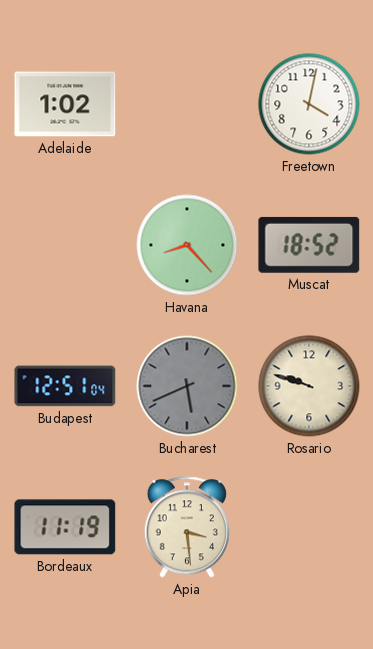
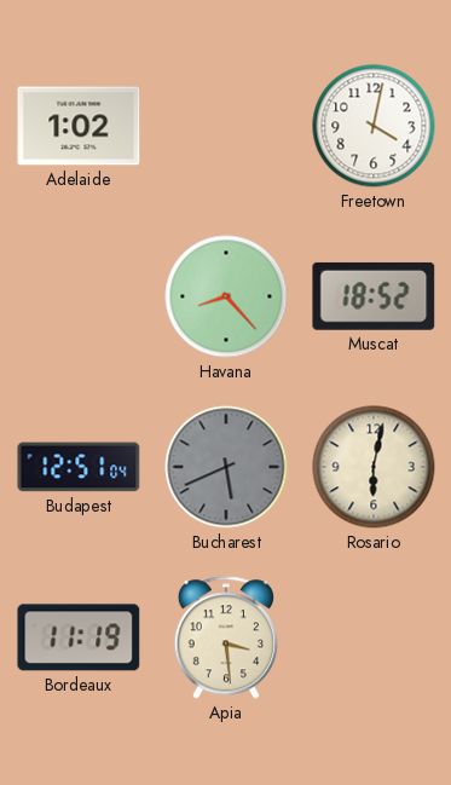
Rosario: 9:48 -> 6:02
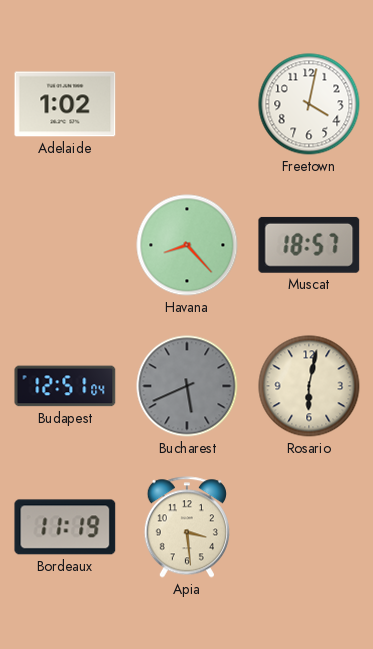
Muscat: 18:52 -> 18:57
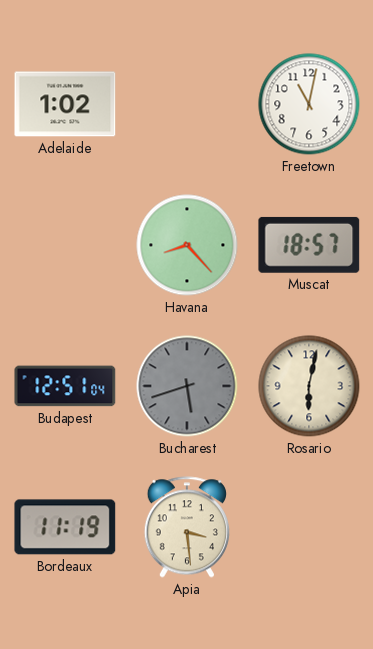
Freetown: 4:02 -> 11:02
Bucharest: 5:41 -> 5:42
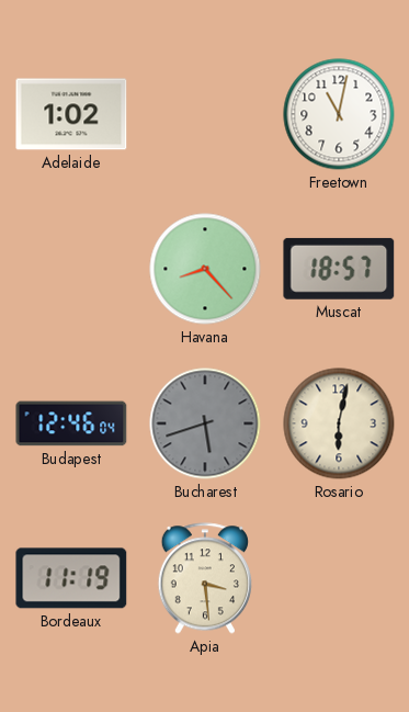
Budapest: 12:51 -> 12:46
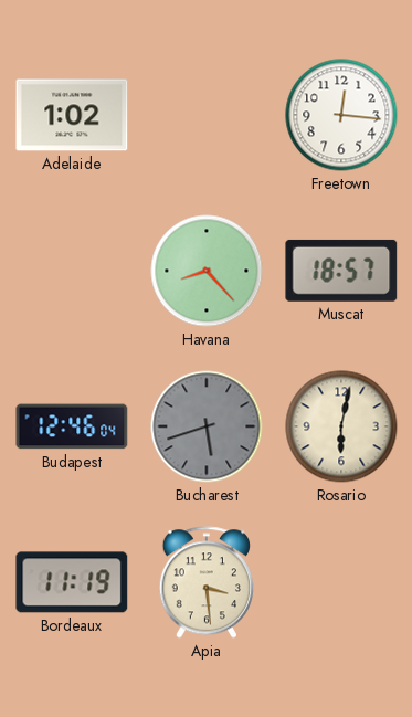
Freetown: 11:02 -> 12:16
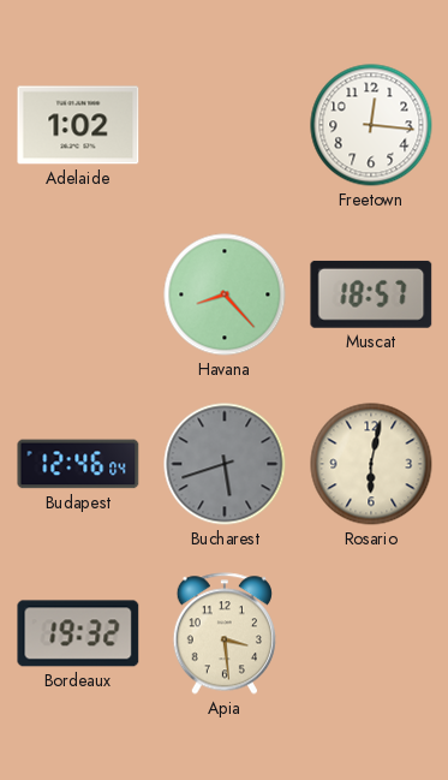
Bordeaux: 11:19 -> 19:32
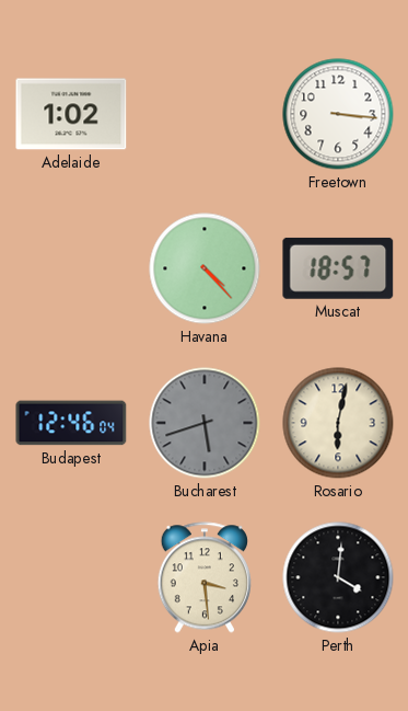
Freetown: 12:16 -> 3:16
Havana: 8:23 -> 4:23
Bordeaux: 19:32 -> none
Perth: none -> 4:01
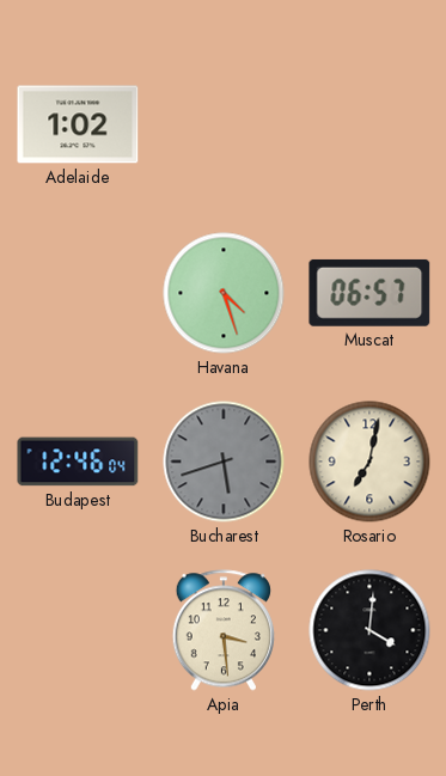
Freetown: 3:16 -> none
Havana: 4:23 -> 4:27
Muscat: 18:57 -> 06:57
Rosario: 6:02 -> 7:02
